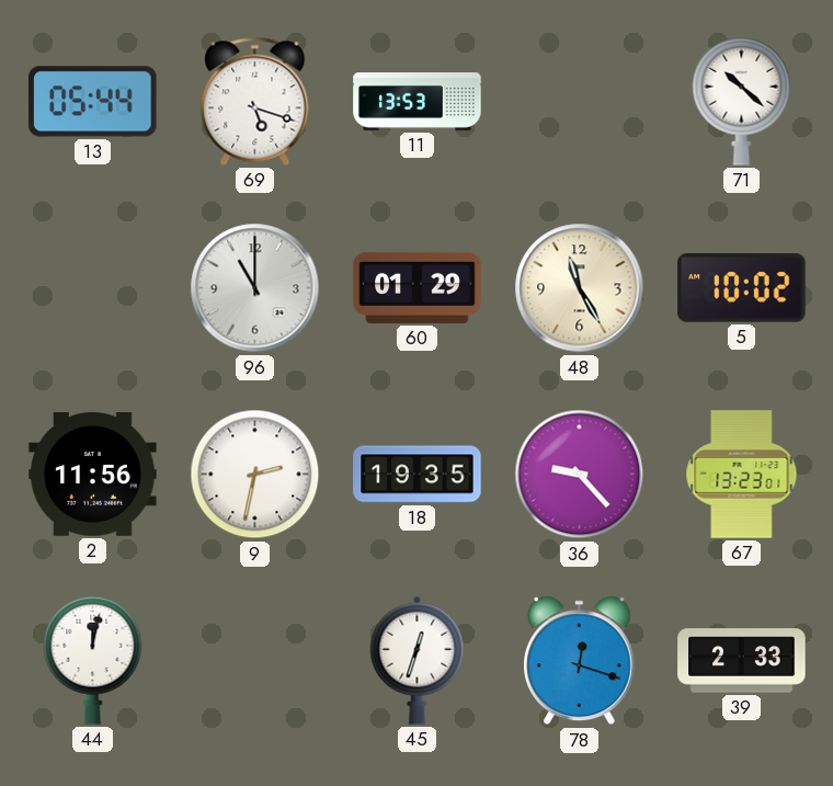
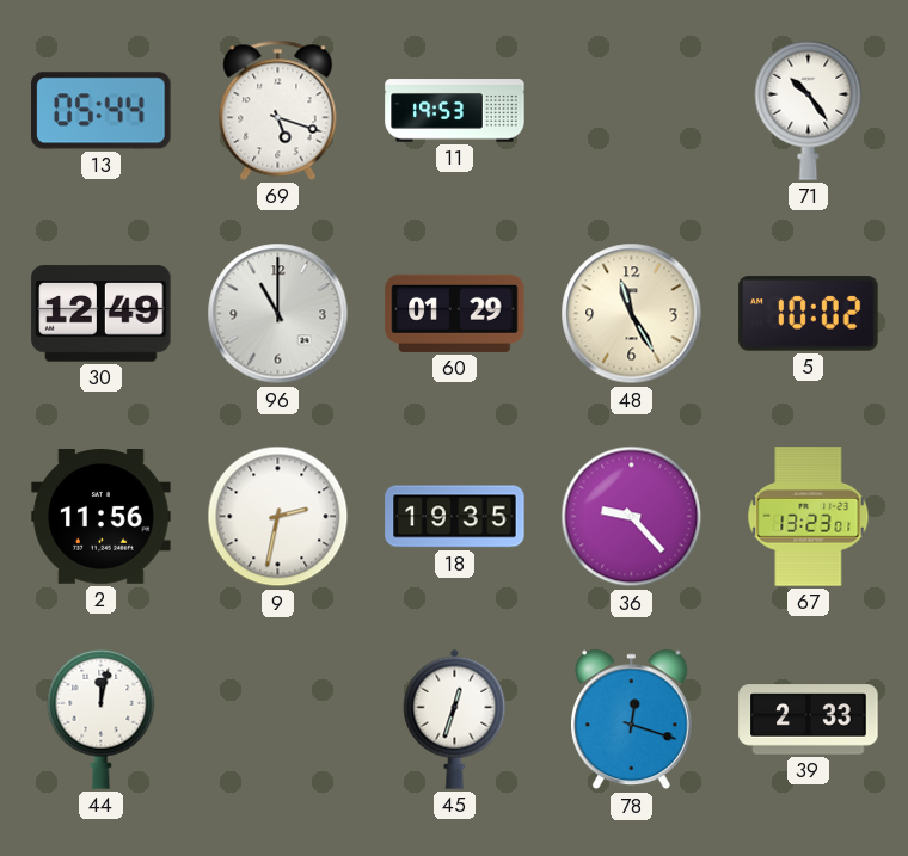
11: 13:53 -> 19:53
71: 10:22 -> 10:24
30: none -> 12:49
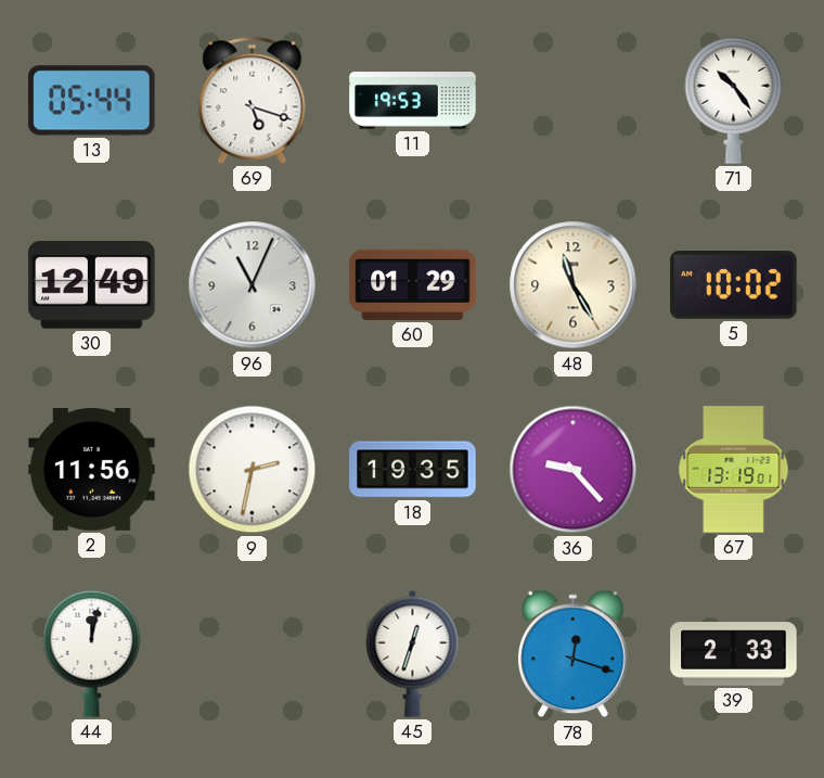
96: 11:00 -> 11:04
67: 13:23 -> 13:19
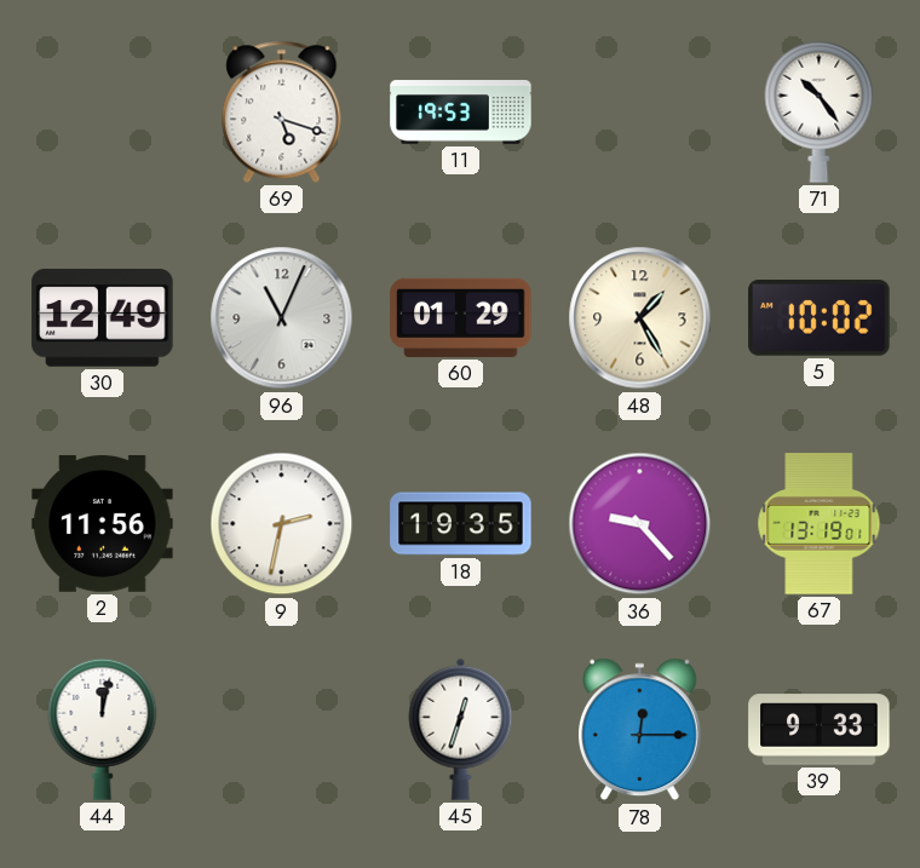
13: 05:44 -> none
48: 11:25 -> 1:25
78: 12:18 -> 12:15
39: 2:33 -> 9:33
